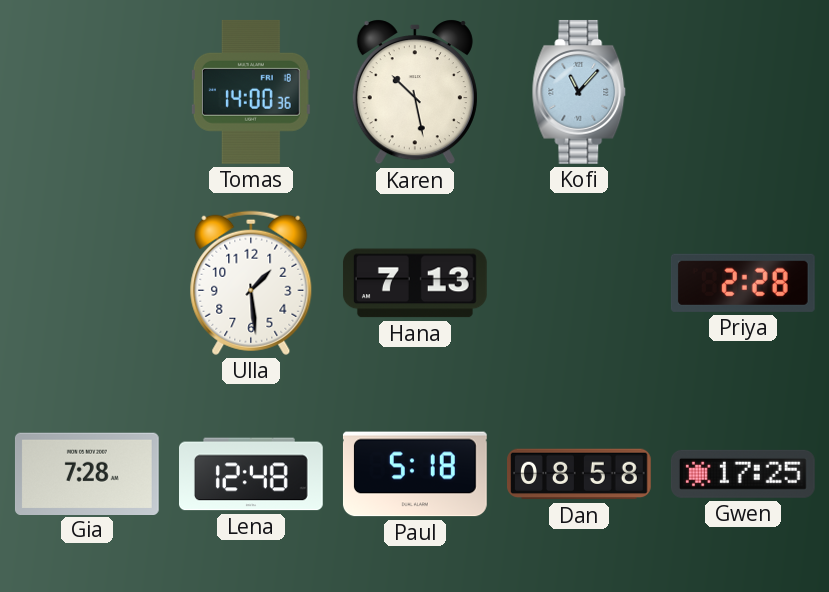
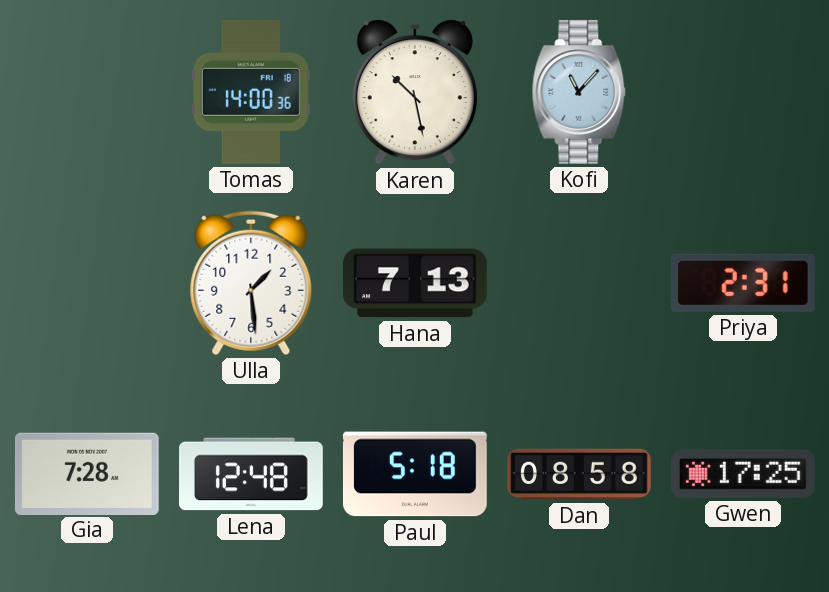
Priya: 2:28 -> 2:31
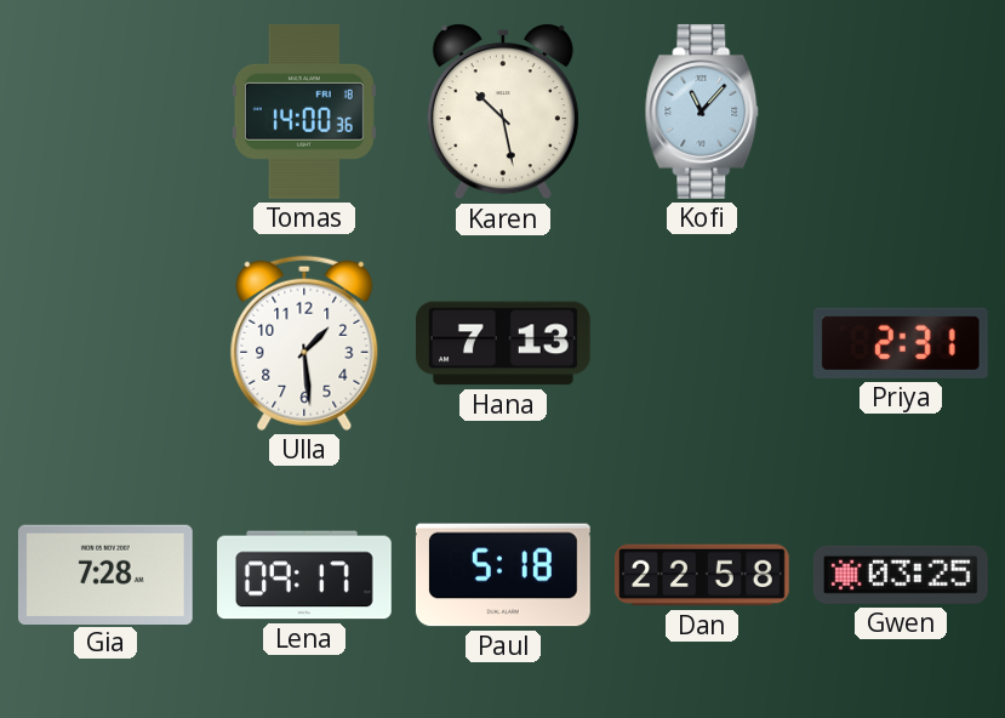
Lena: 12:48 -> 09:17
Dan: 08:58 -> 22:58
Gwen: 17:25 -> 03:25
